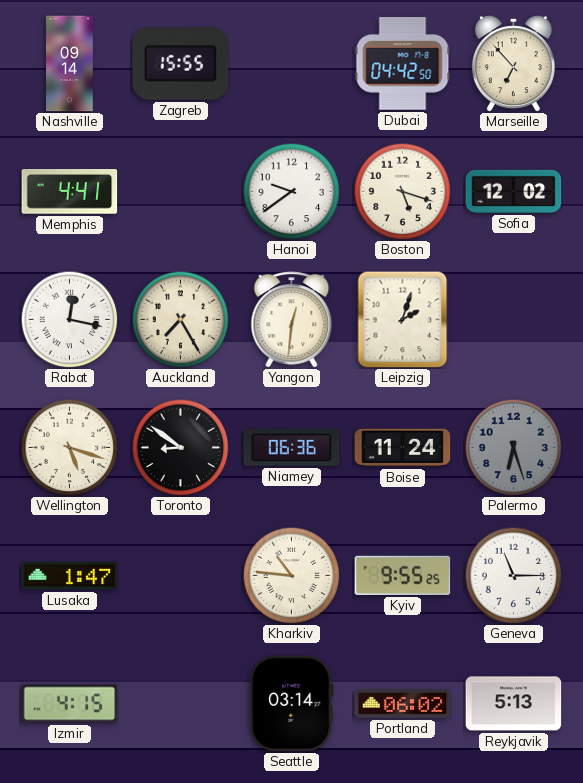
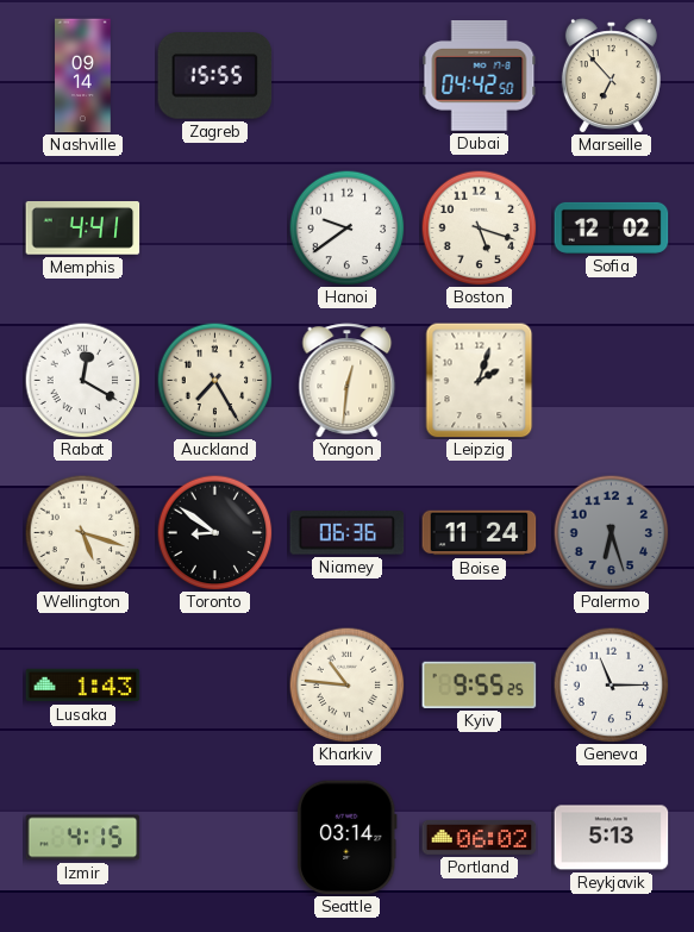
Rabat: 12:17 -> 12:20
Lusaka: 1:47 -> 1:43
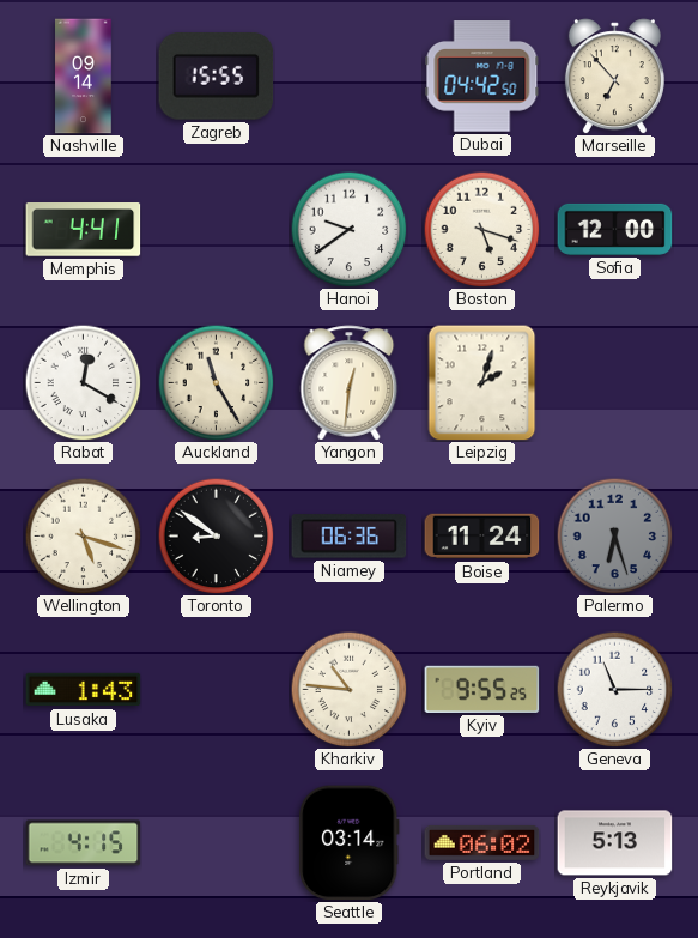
Sofia: 12:02 -> 12:00
Auckland: 7:25 -> 11:25
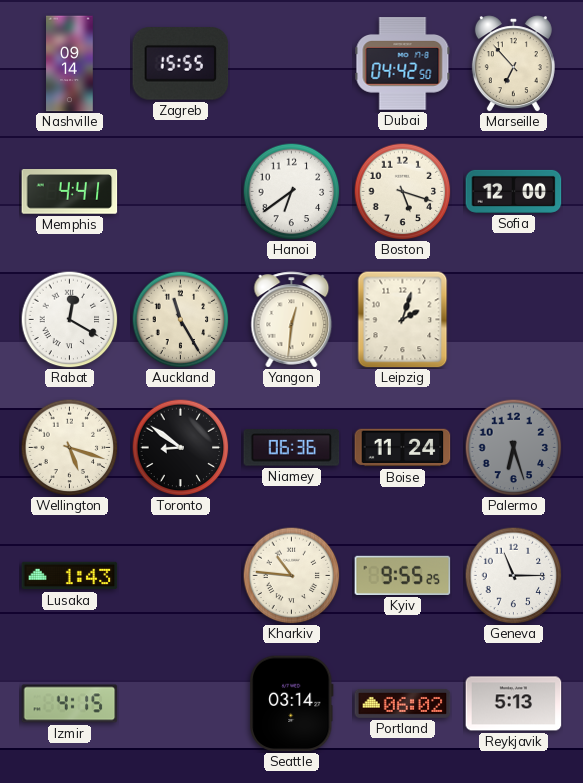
Hanoi: 9:39 -> 6:39
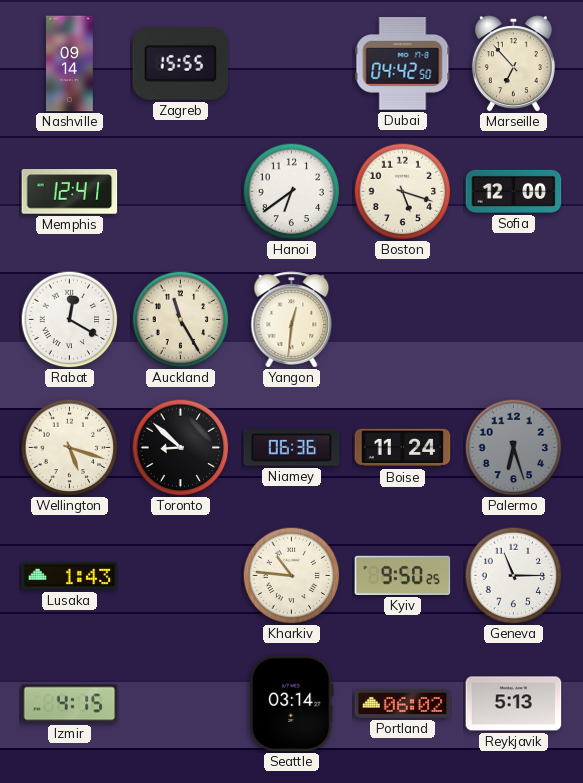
Memphis: 4:41 -> 12:41
Leipzig: 2:03 -> none
Toronto: 8:51 -> 8:52
Kyiv: 9:55 -> 9:50
